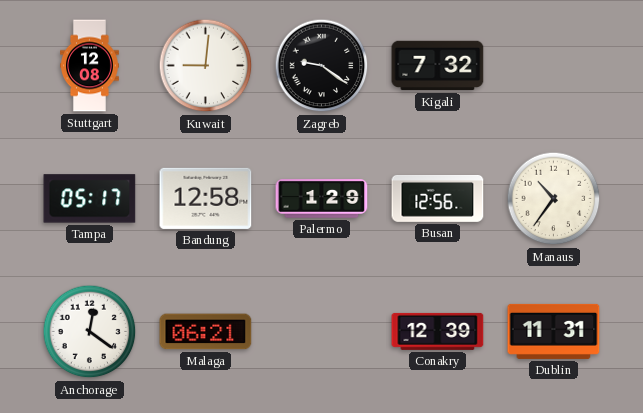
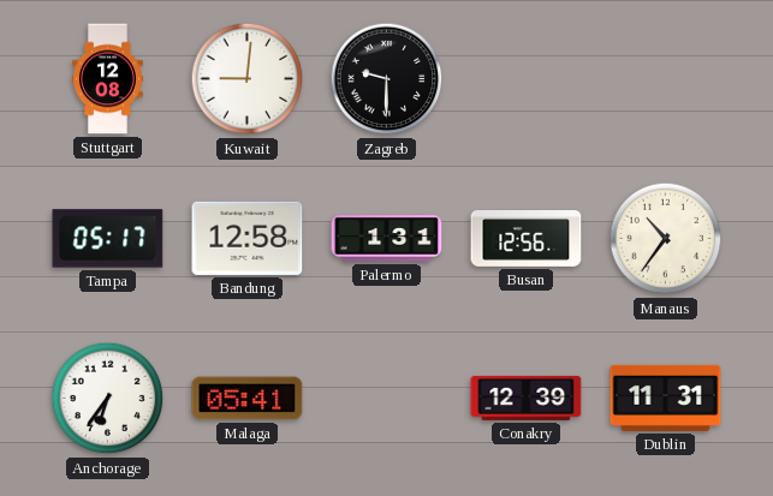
Zagreb: 9:21 -> 9:30
Kigali: 7:32 -> none
Palermo: 1:29 -> 1:31
Anchorage: 12:21 -> 6:36
Malaga: 06:21 -> 05:41
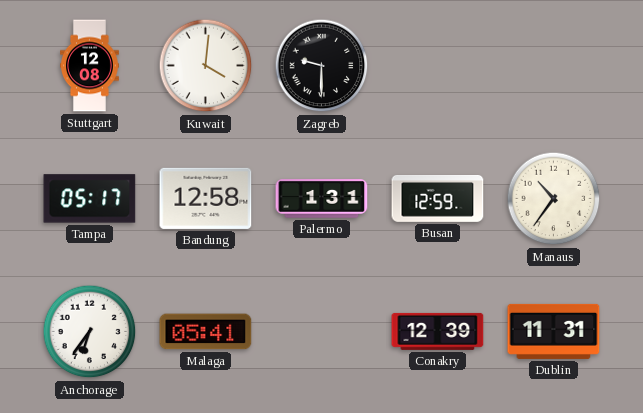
Kuwait: 9:01 -> 4:01
Busan: 12:56 -> 12:59
